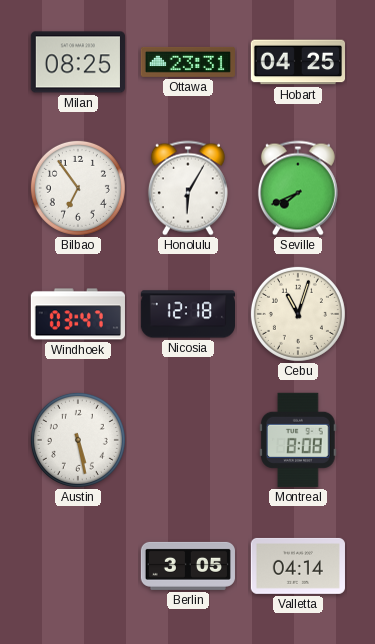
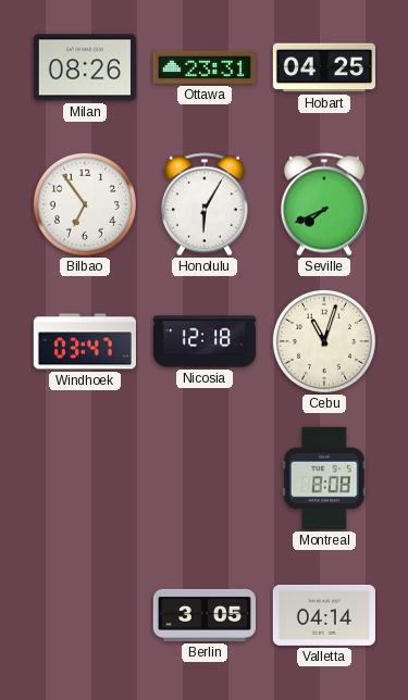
Milan: 08:25 -> 08:26
Austin: 5:28 -> none
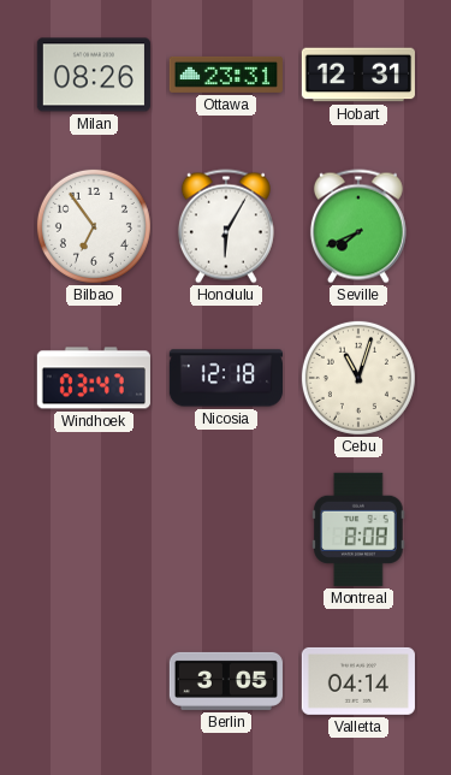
Hobart: 04:25 -> 12:31
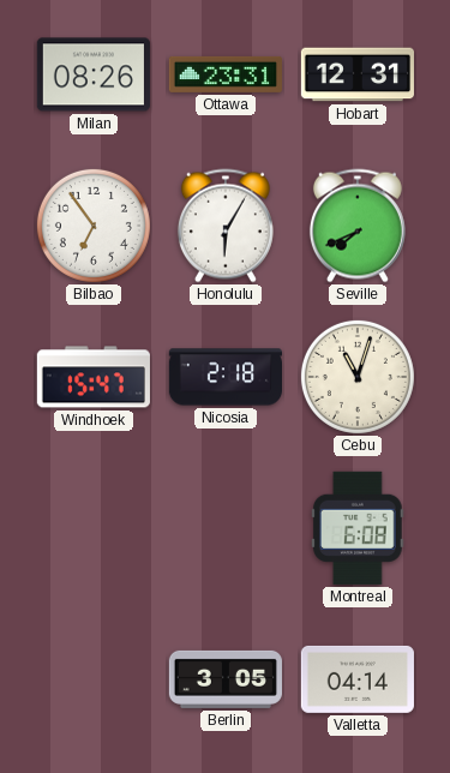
Windhoek: 03:47 -> 15:47
Nicosia: 12:18 -> 2:18
Montreal: 8:08 -> 6:08
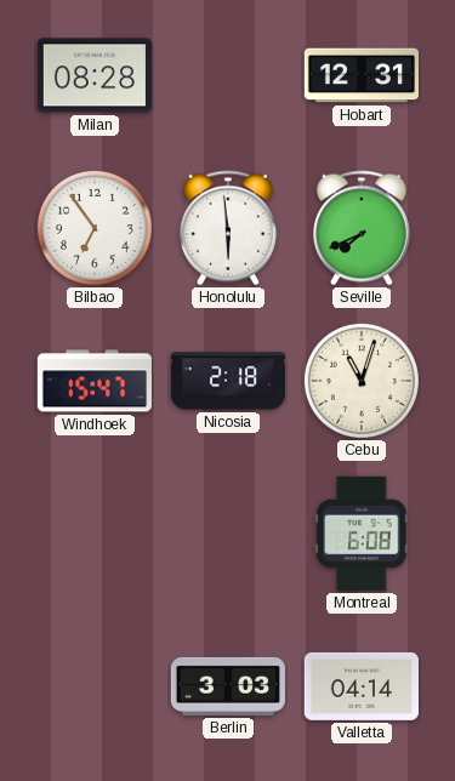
Milan: 08:26 -> 08:28
Ottawa: 23:31 -> none
Honolulu: 6:05 -> 5:59
Berlin: 3:05 -> 3:03
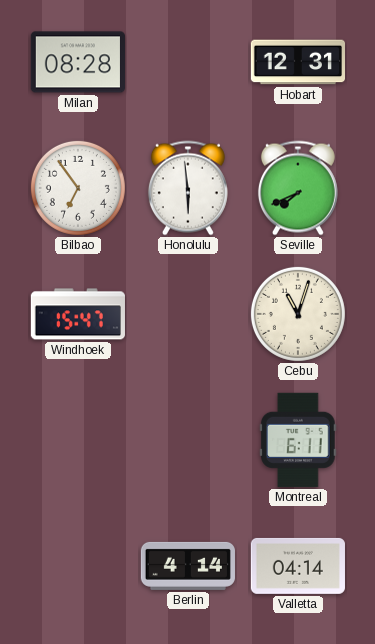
Nicosia: 2:18 -> none
Montreal: 6:08 -> 6:11
Berlin: 3:03 -> 4:14
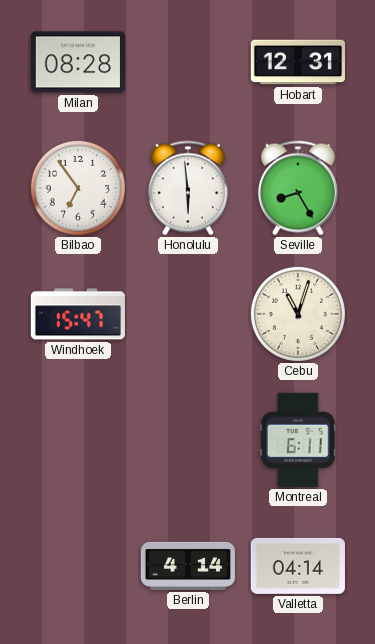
Seville: 7:41 -> 8:25
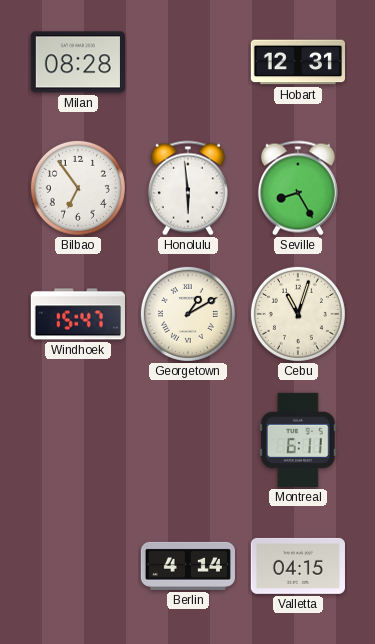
Georgetown: none -> 1:10
Valletta: 04:14 -> 04:15
